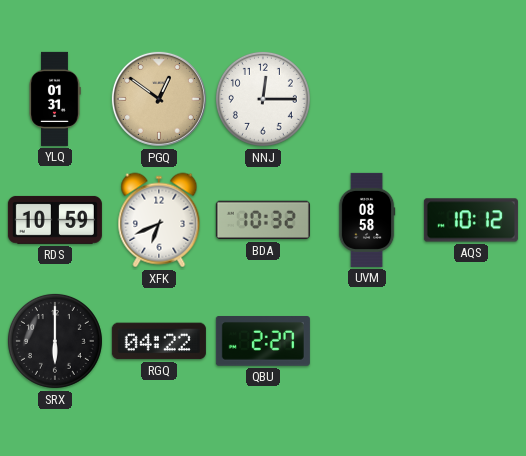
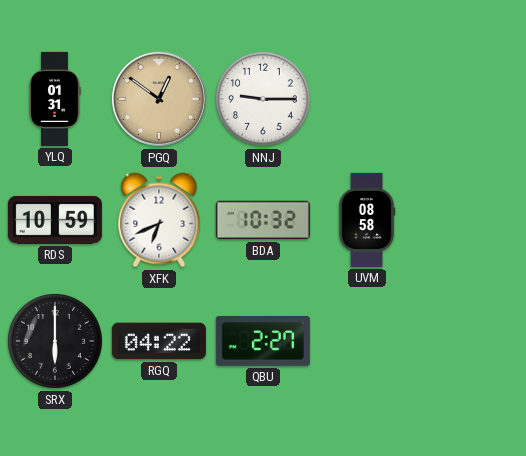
NNJ: 12:15 -> 9:15
AQS: 10:12 -> none
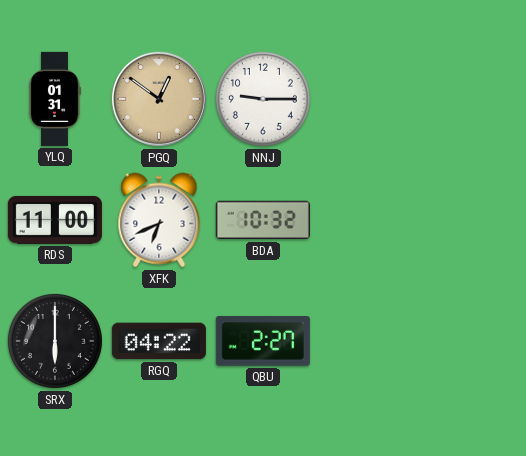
RDS: 10:59 -> 11:00
UVM: 08:58 -> none
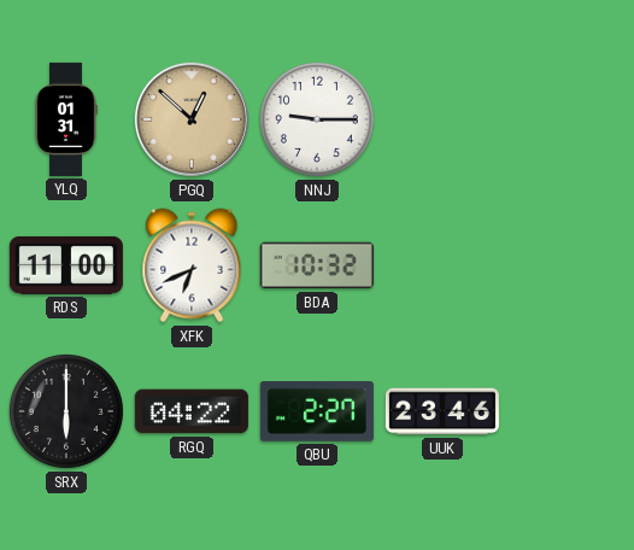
PGQ: 12:51 -> 12:52
UUK: none -> 23:46
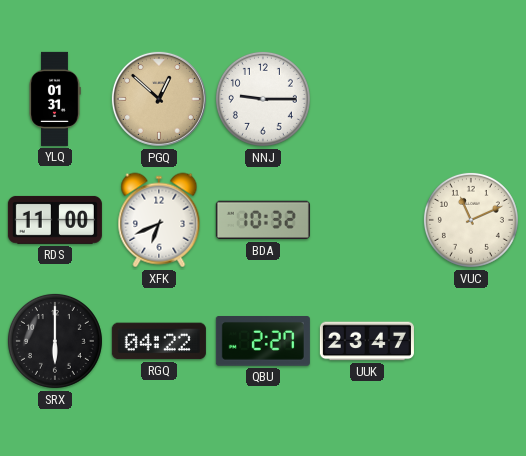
VUC: none -> 11:11
UUK: 23:46 -> 23:47
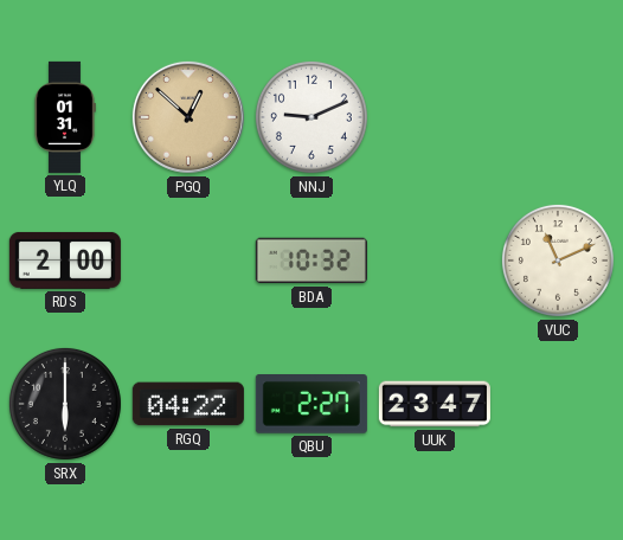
NNJ: 9:15 -> 9:11
RDS: 11:00 -> 2:00
XFK: 6:41 -> none
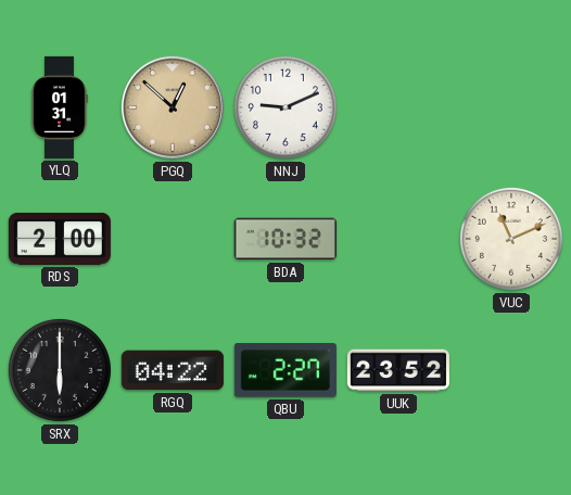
UUK: 23:47 -> 23:52
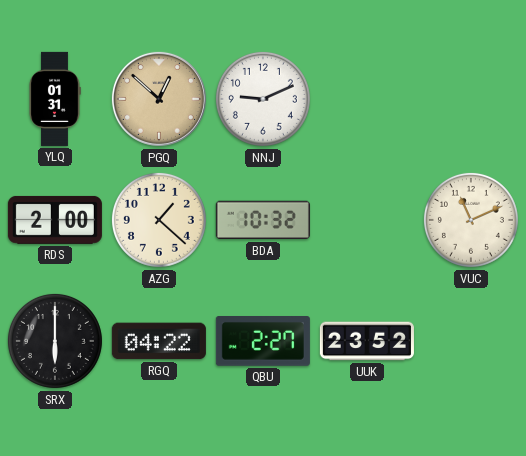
AZG: none -> 1:22
